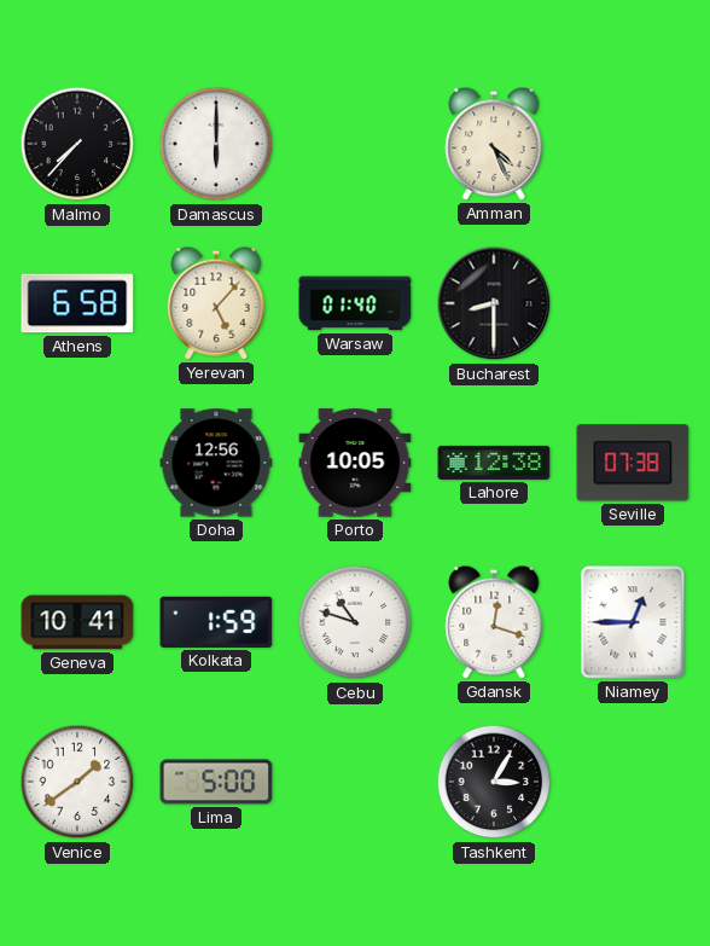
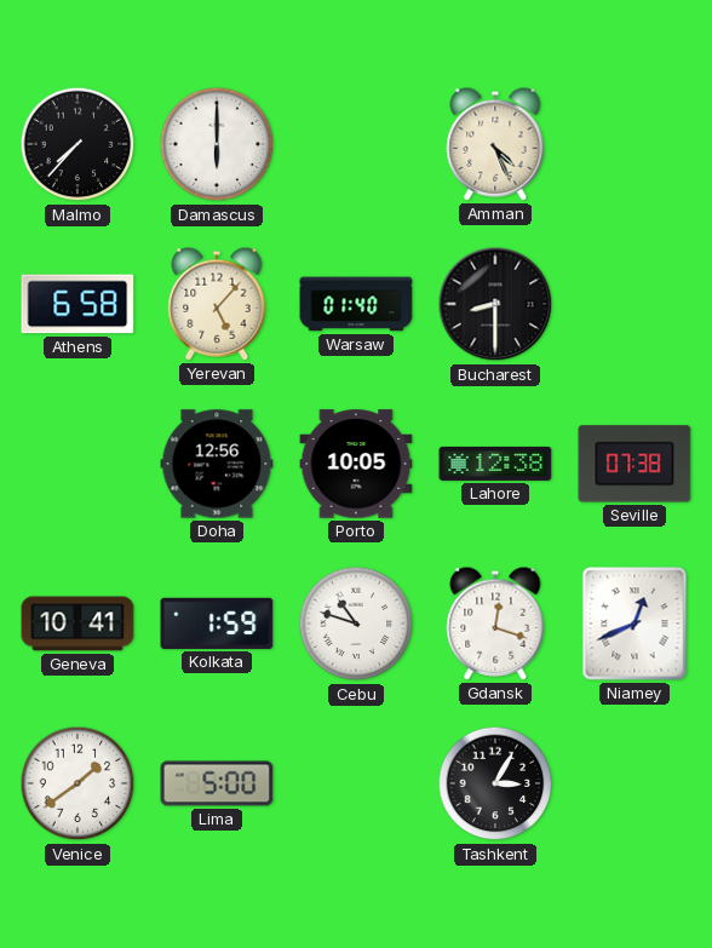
Niamey: 12:45 -> 12:41
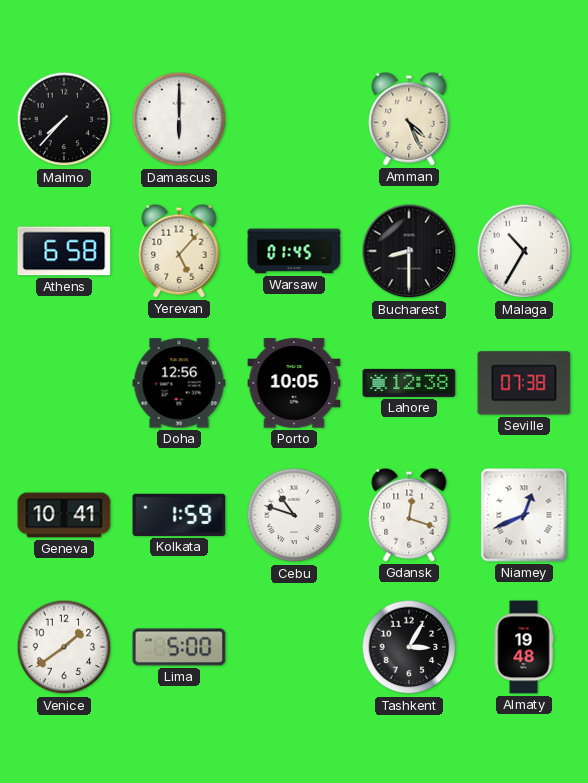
Warsaw: 01:40 -> 01:45
Malaga: none -> 10:35
Almaty: none -> 19:48
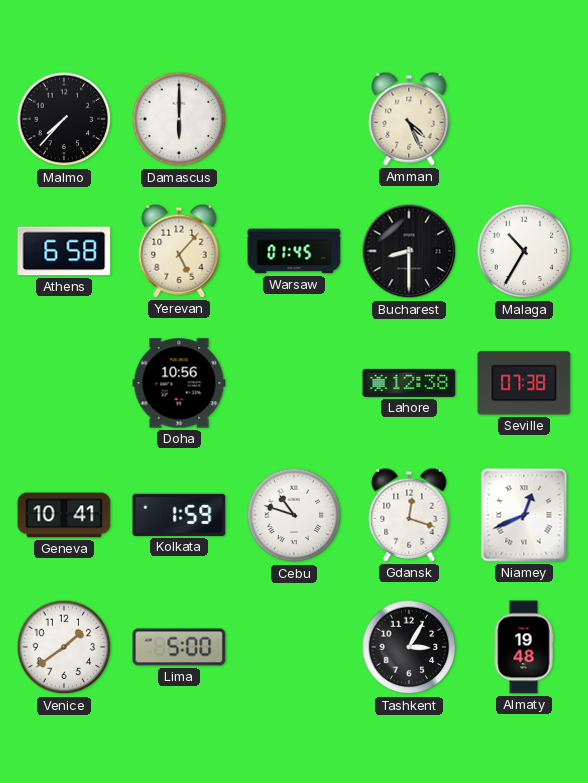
Doha: 12:56 -> 10:56
Porto: 10:05 -> none
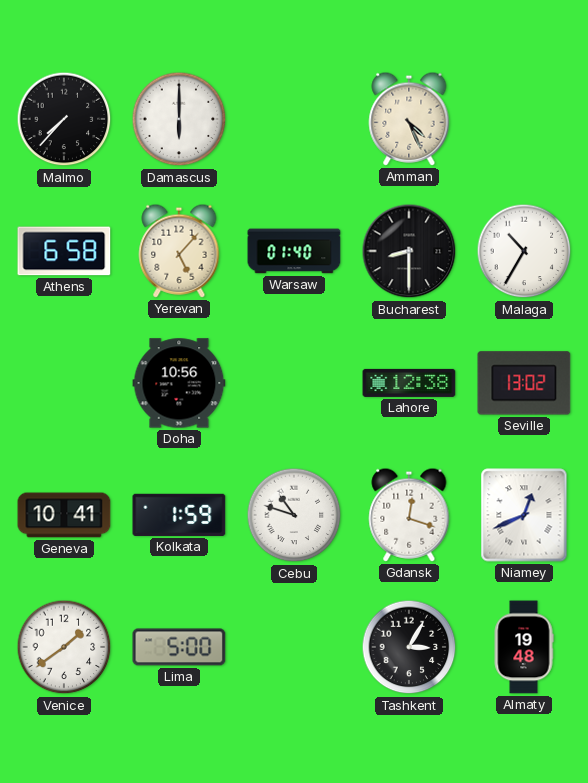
Warsaw: 01:45 -> 01:40
Seville: 07:38 -> 13:02
